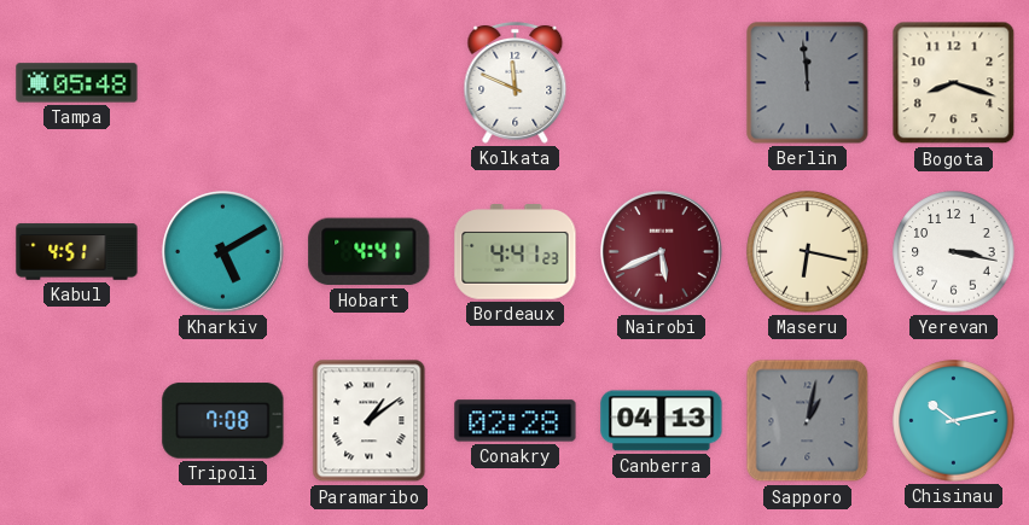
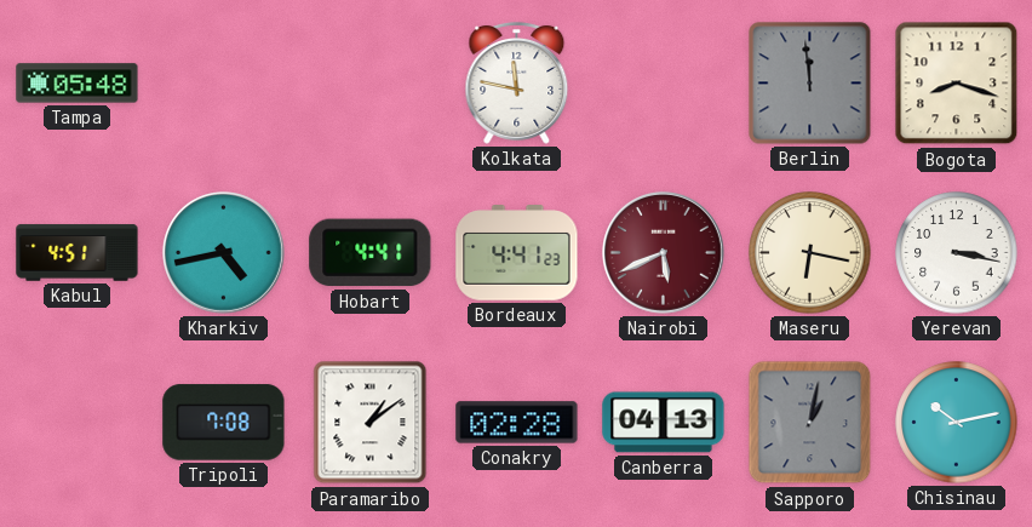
Kolkata: 11:49 -> 11:47
Kharkiv: 5:10 -> 4:43
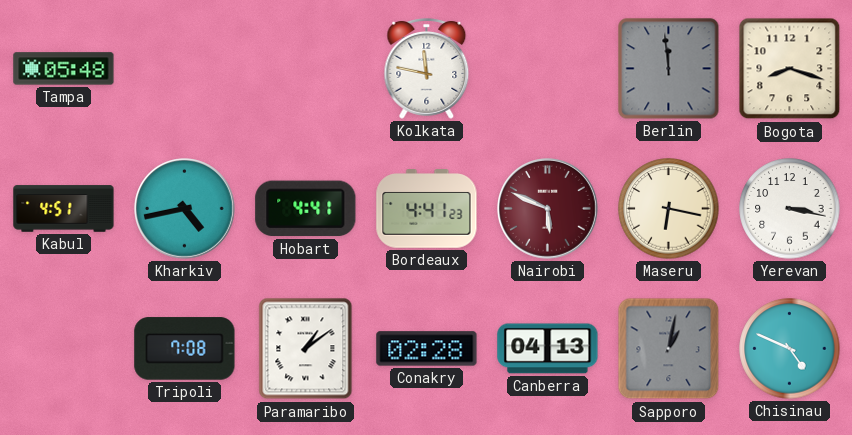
Nairobi: 5:41 -> 5:49
Chisinau: 10:13 -> 4:49
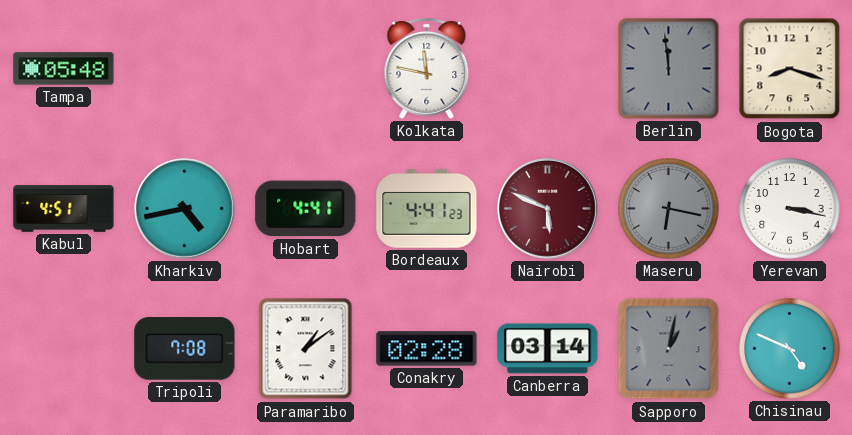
Maseru dial: cream -> grey
Canberra: 04:13 -> 03:14
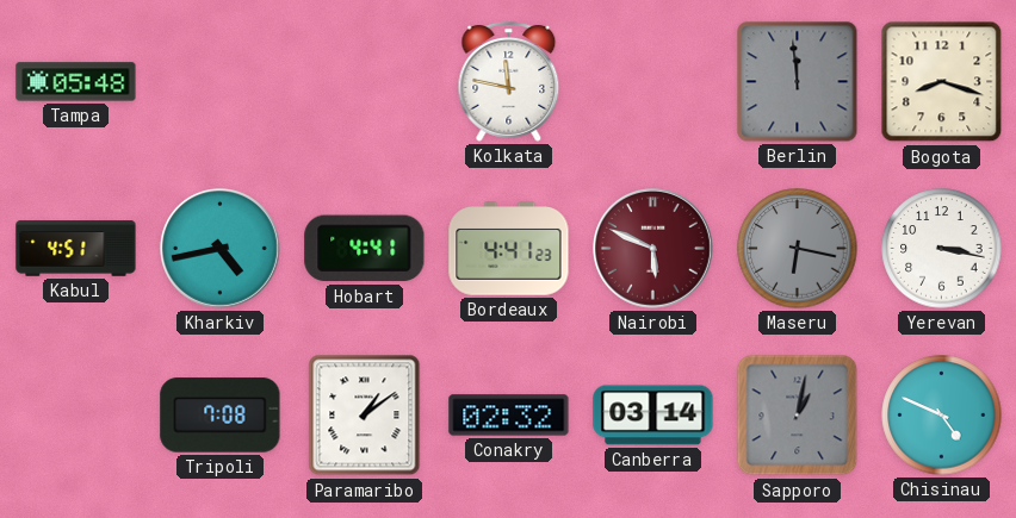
Conakry: 02:28 -> 02:32
